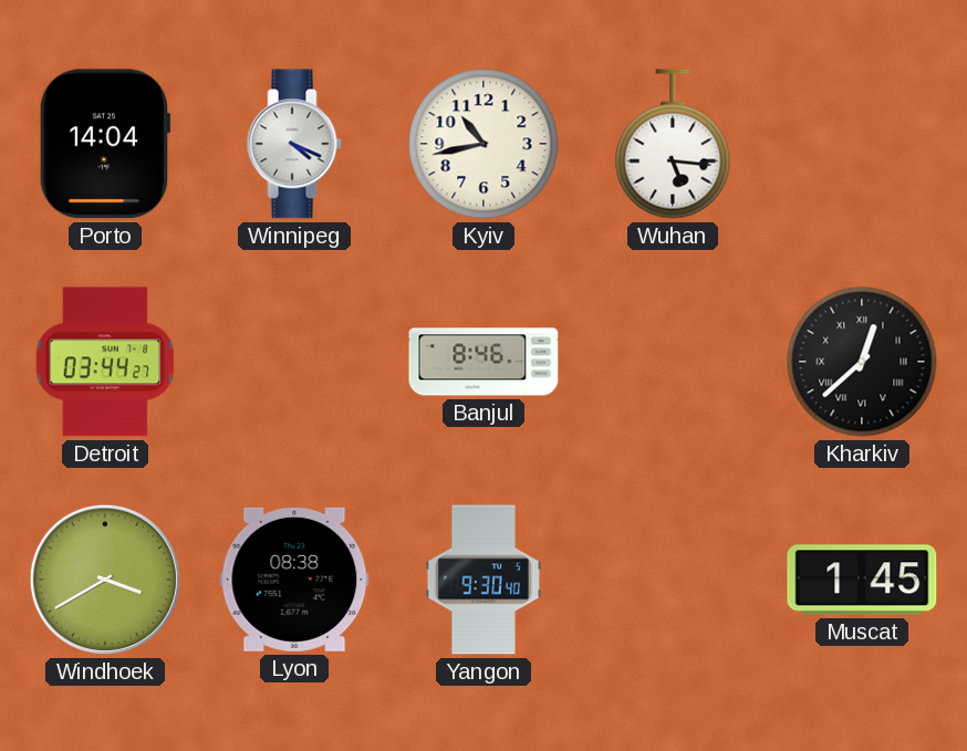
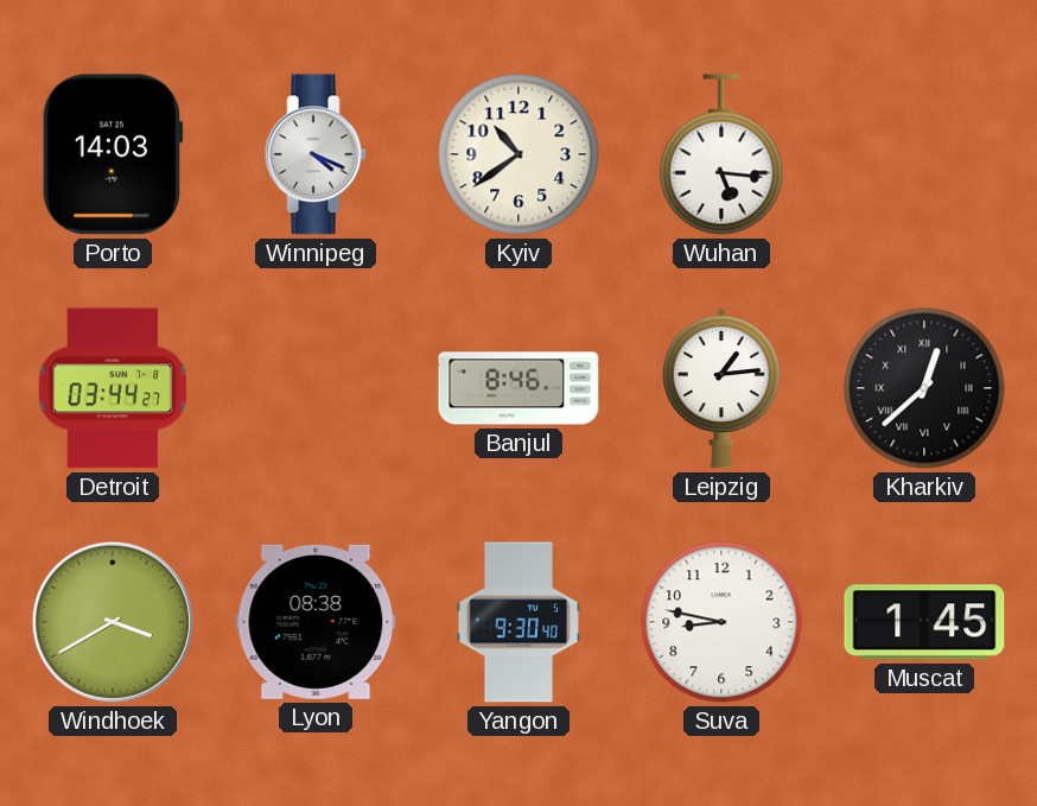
Porto: 14:04 -> 14:03
Kyiv: 10:43 -> 10:39
Leipzig: none -> 1:14
Suva: none -> 8:47
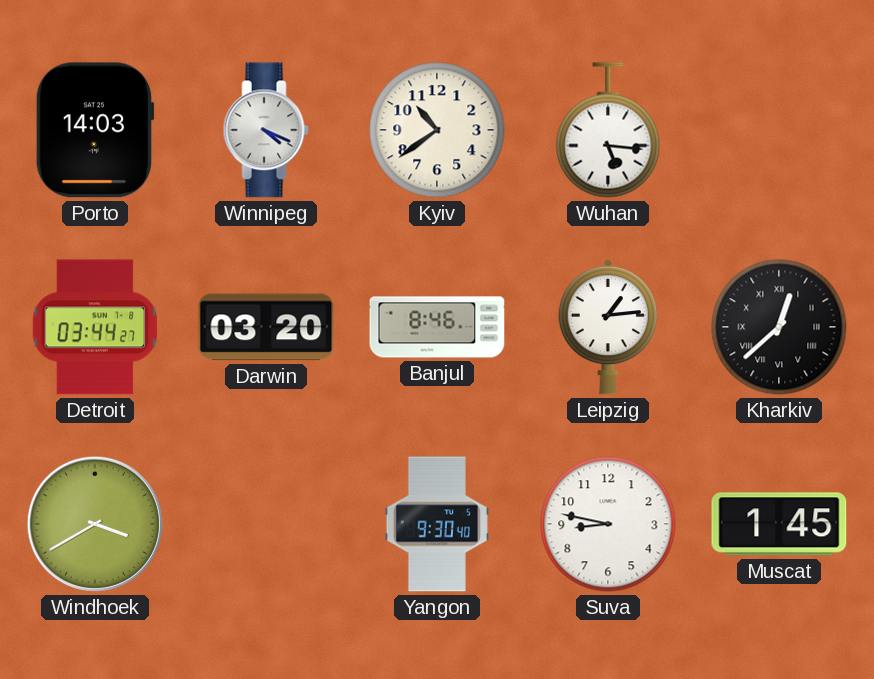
Darwin: none -> 03:20
Lyon: 08:38 -> none
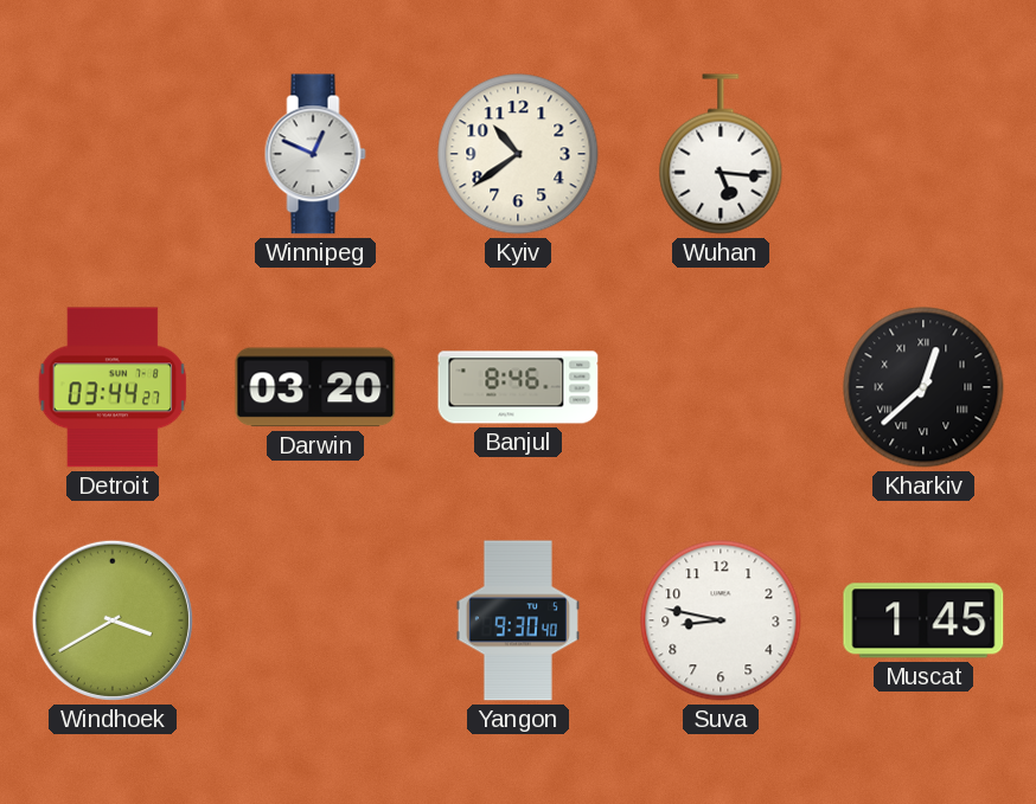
Porto: 14:03 -> none
Winnipeg: 4:19 -> 12:49
Leipzig: 1:14 -> none
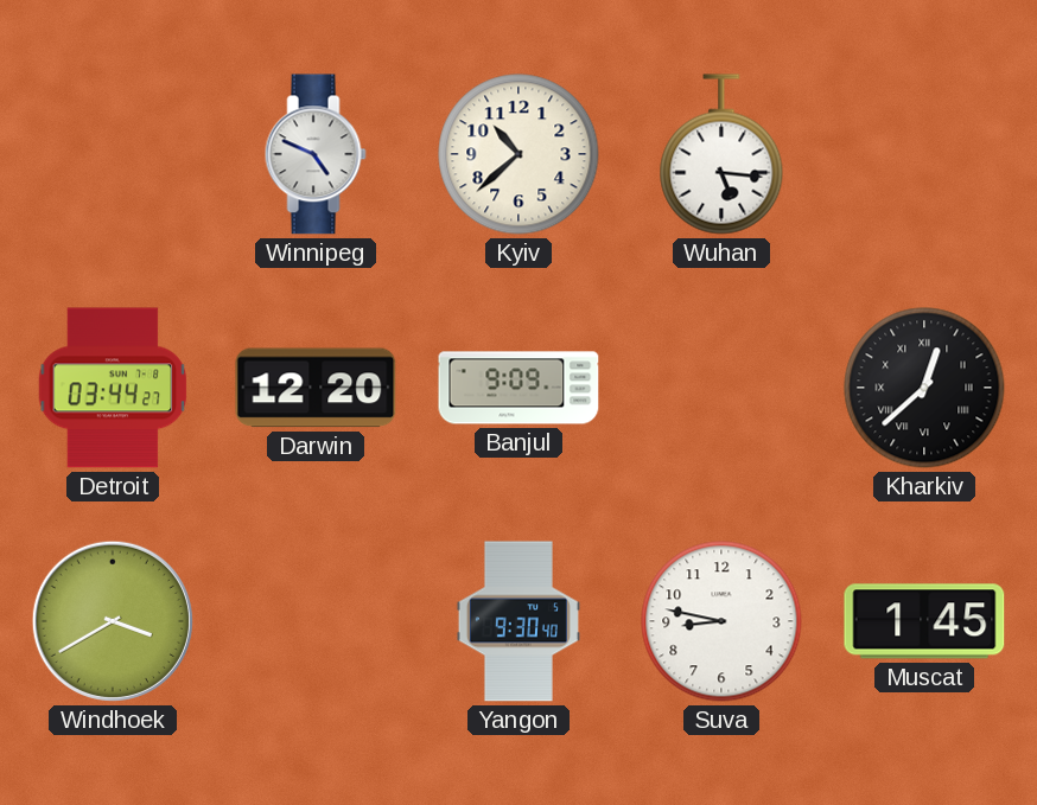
Winnipeg: 12:49 -> 4:49
Kyiv: 10:39 -> 10:38
Darwin: 03:20 -> 12:20
Banjul: 8:46 -> 9:09
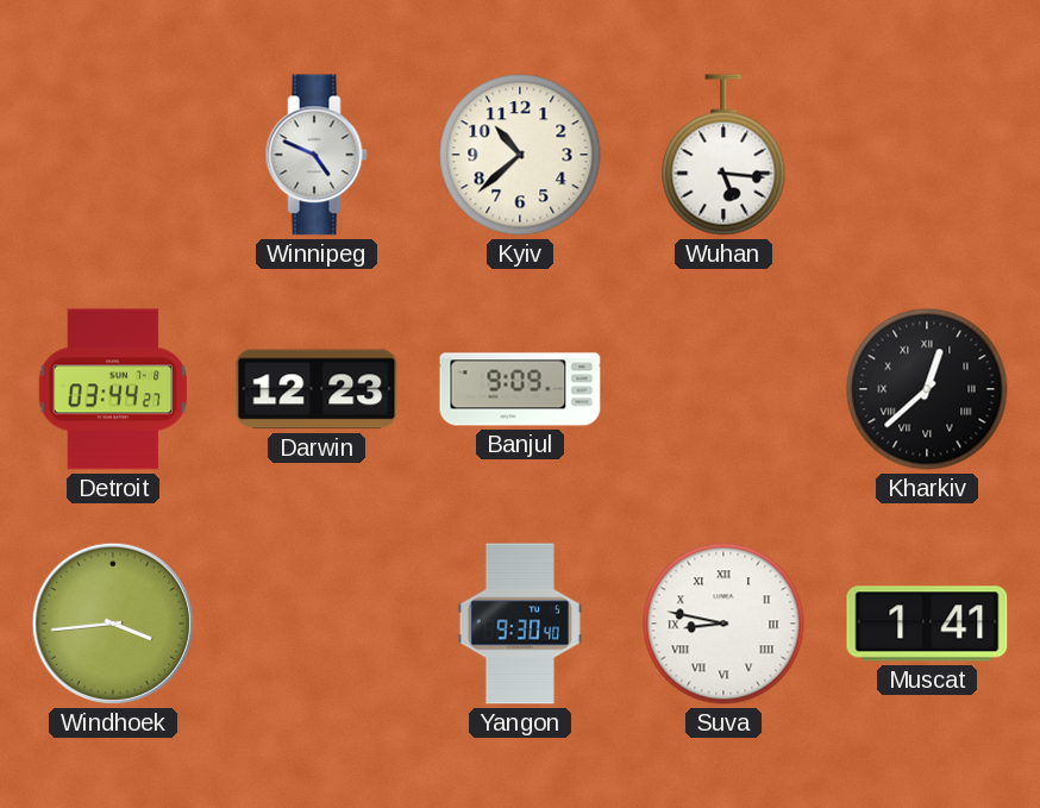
Darwin: 12:20 -> 12:23
Windhoek: 3:40 -> 3:44
Suva numerals: Arabic -> Roman
Muscat: 1:45 -> 1:41
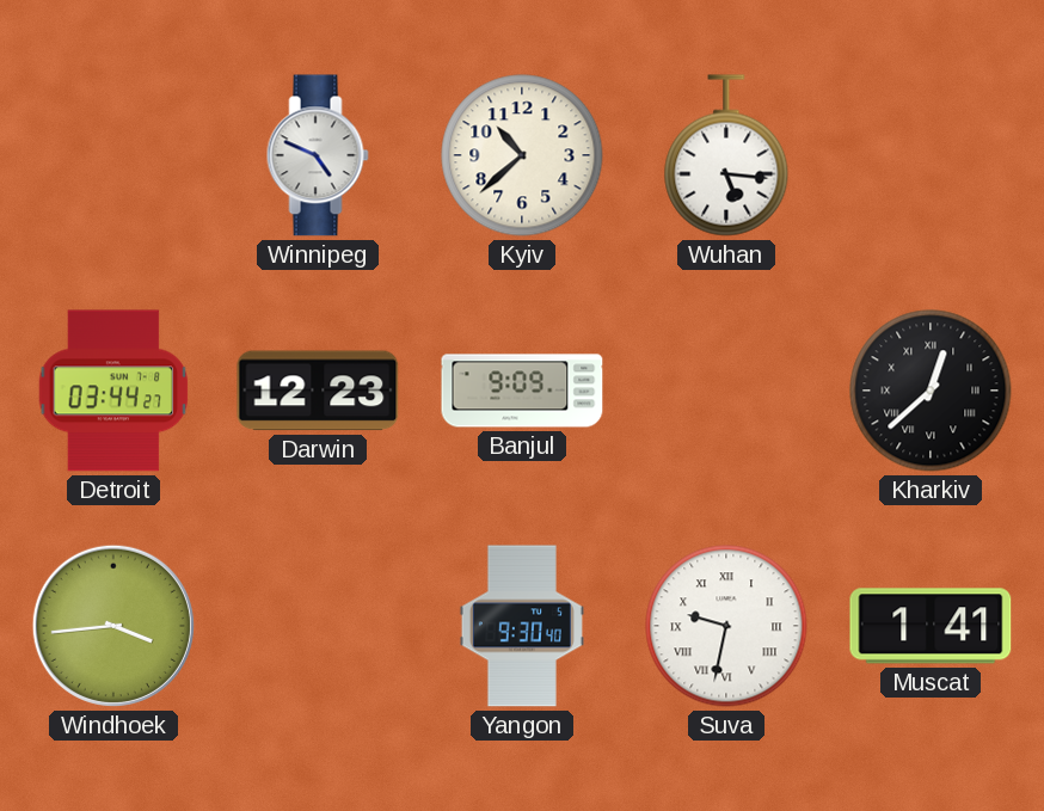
Suva: 8:47 -> 9:32
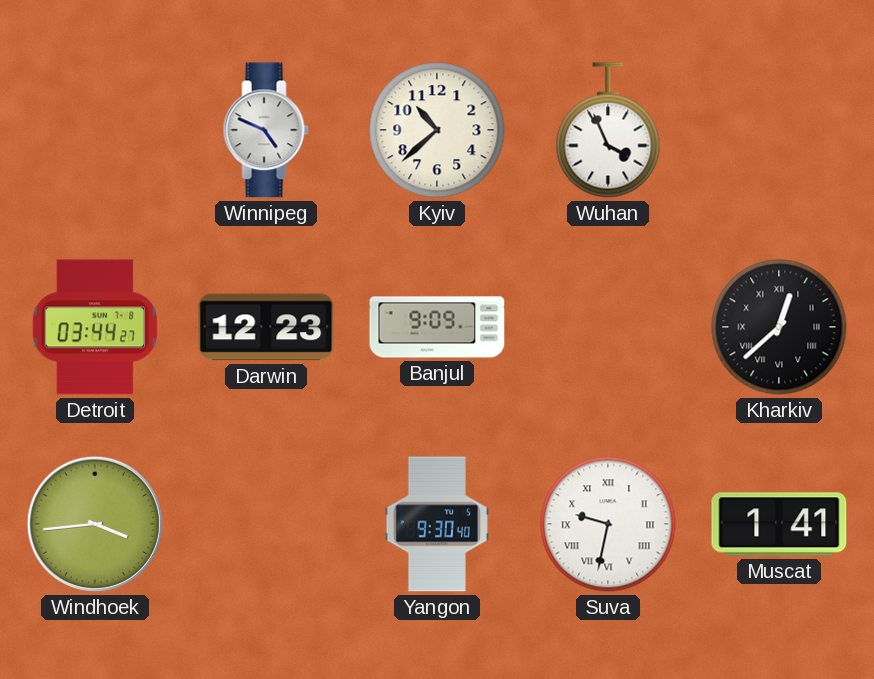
Wuhan: 5:16 -> 3:56
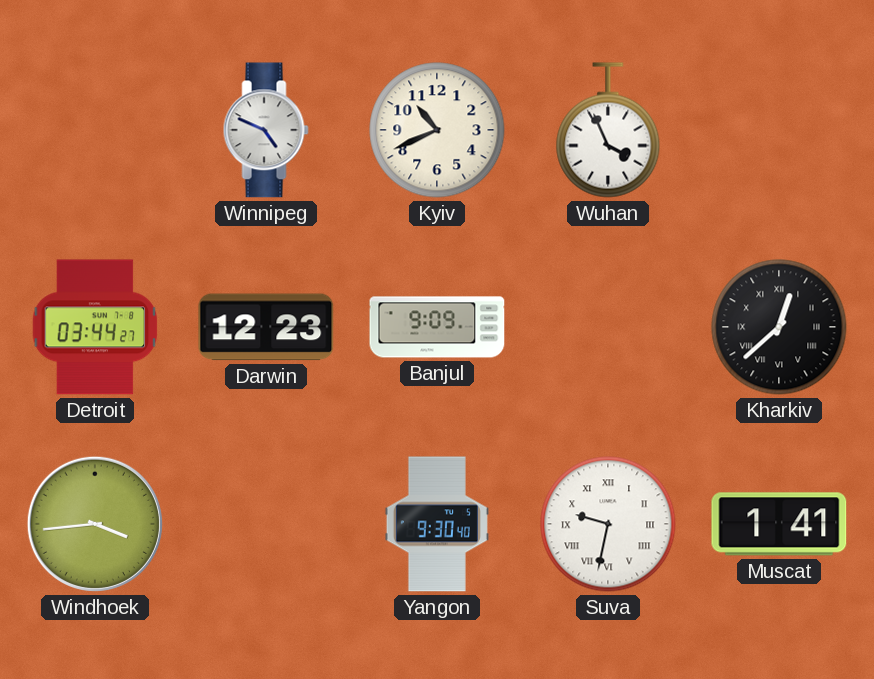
Kyiv: 10:38 -> 10:41
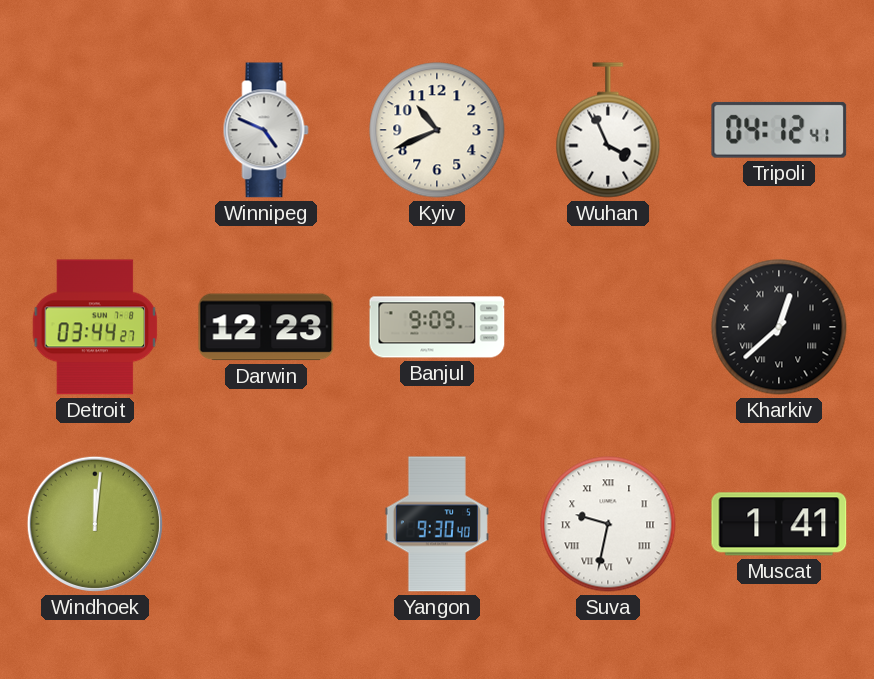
Tripoli: none -> 04:12
Windhoek: 3:44 -> 12:01
